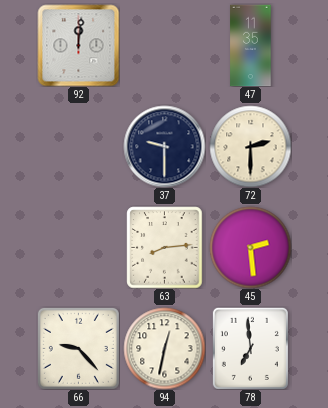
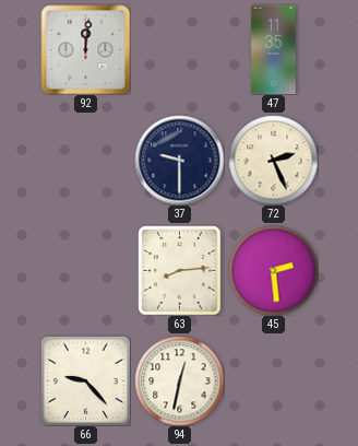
72: 2:30 -> 2:26
78: 6:59 -> none
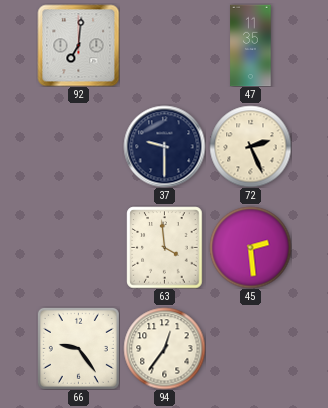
92: 12:01 -> 7:01
63: 8:14 -> 3:59
66: 9:23 -> 9:24
94: 12:32 -> 12:36
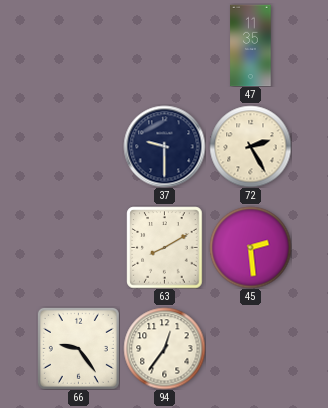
92: 7:01 -> none
72: 2:26 -> 2:25
63: 3:59 -> 8:10
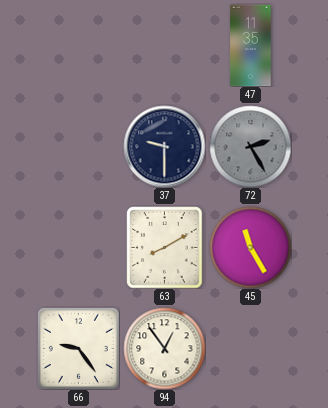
72 dial: cream -> grey
45: 2:29 -> 11:25
94: 12:36 -> 12:54
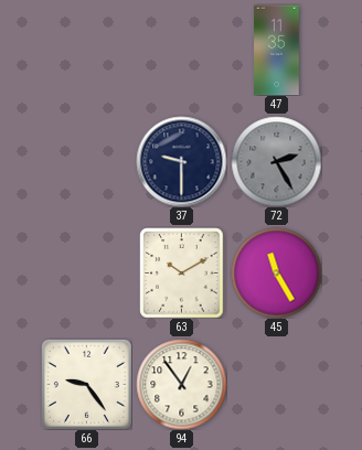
63: 8:10 -> 10:10
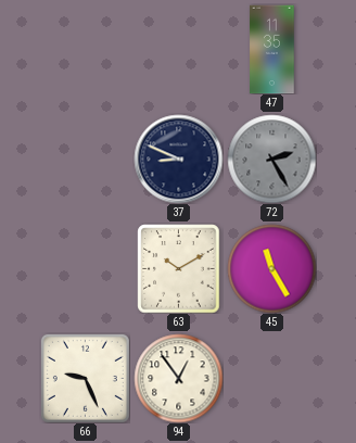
37: 9:30 -> 8:49
66: 9:24 -> 9:26
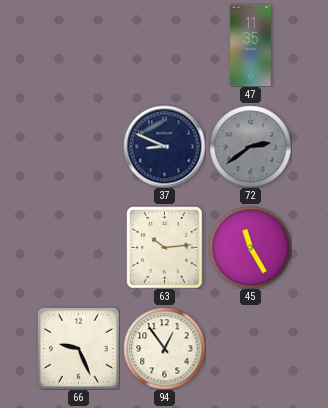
72: 2:25 -> 2:39
63: 10:10 -> 10:14
